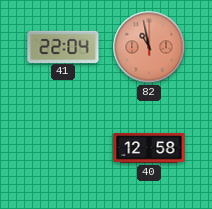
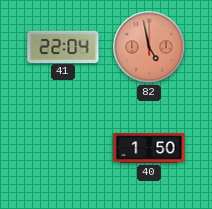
82: 10:58 -> 4:58
40: 12:58 -> 1:50
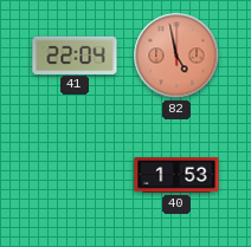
40: 1:50 -> 1:53
